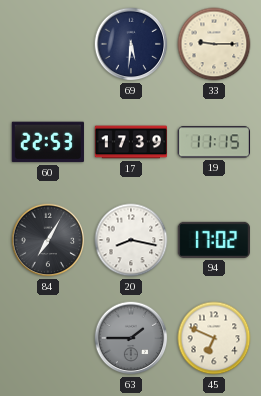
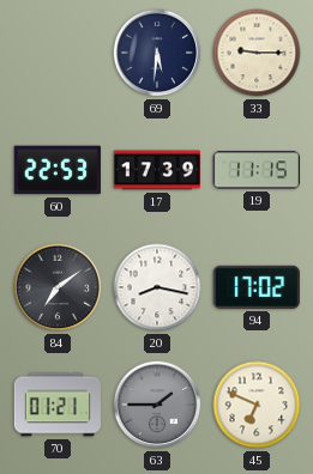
84: 7:05 -> 7:09
70: none -> 01:21
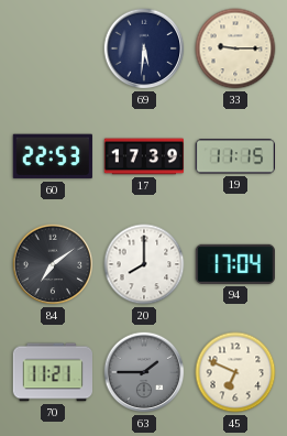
20: 8:17 -> 8:00
94: 17:02 -> 17:04
70: 01:21 -> 11:21
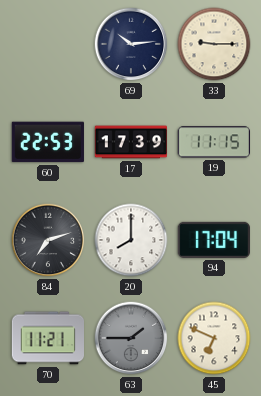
69: 5:31 -> 10:14
84: 7:09 -> 7:12
